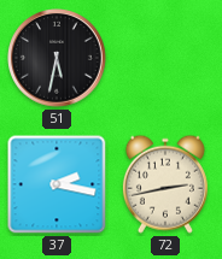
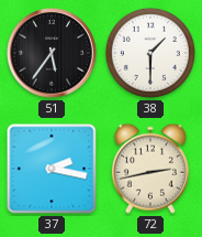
51: 5:32 -> 5:36
38: none -> 1:30
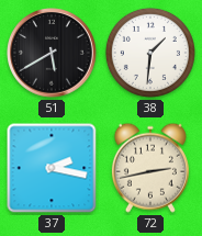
51: 5:36 -> 5:40
38: 1:30 -> 1:31
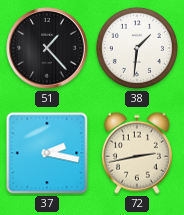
51: 5:40 -> 1:23
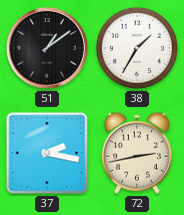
51: 1:23 -> 1:09
38: 1:31 -> 1:35
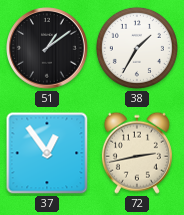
37: 2:17 -> 12:54
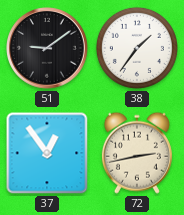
51: 1:09 -> 9:09
38: 1:35 -> 1:36
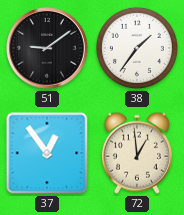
72: 2:43 -> 12:59
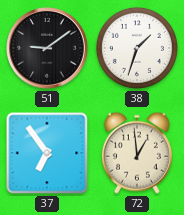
38: 1:36 -> 1:33
37: 12:54 -> 6:54
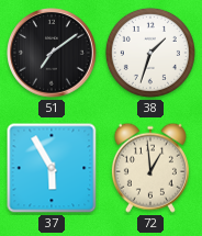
51: 9:09 -> 7:09
37: 6:54 -> 5:55
